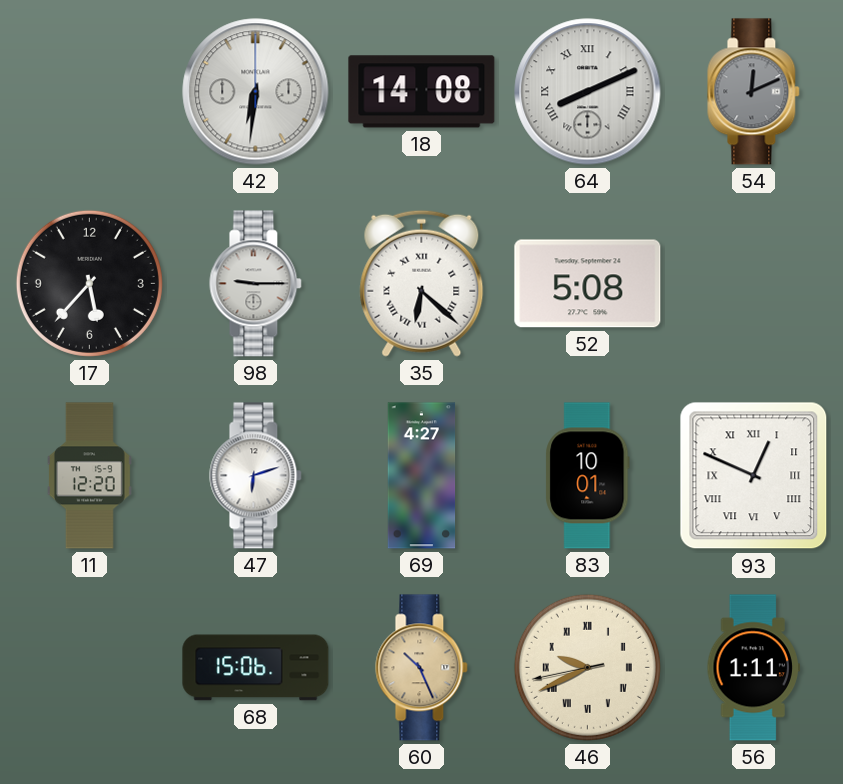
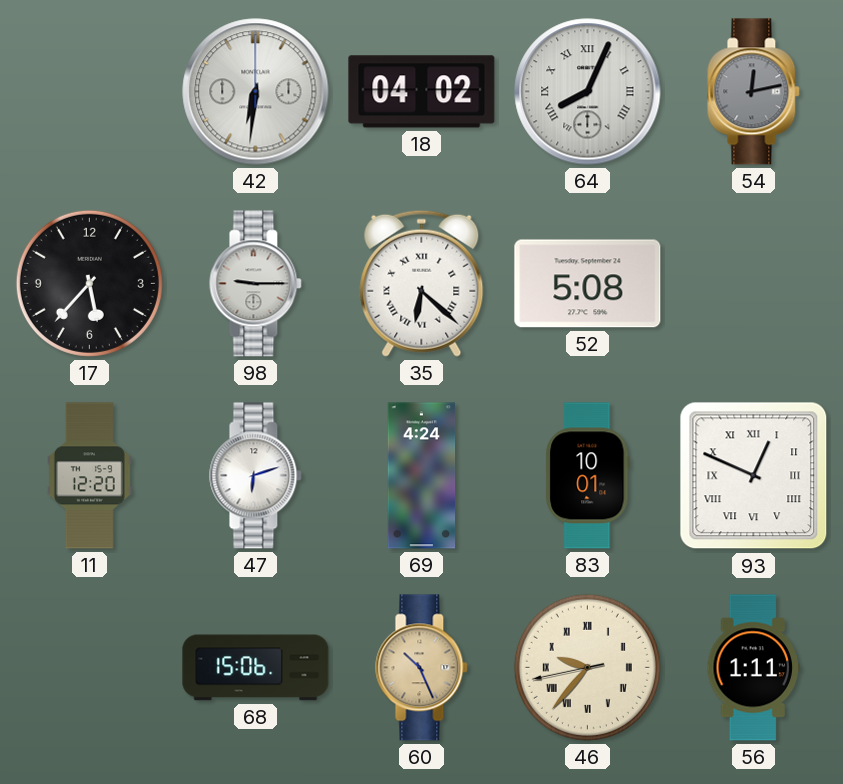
18: 14:08 -> 04:02
64: 8:11 -> 8:04
54: 12:11 -> 12:13
69: 4:27 -> 4:24
46: 9:40 -> 9:36
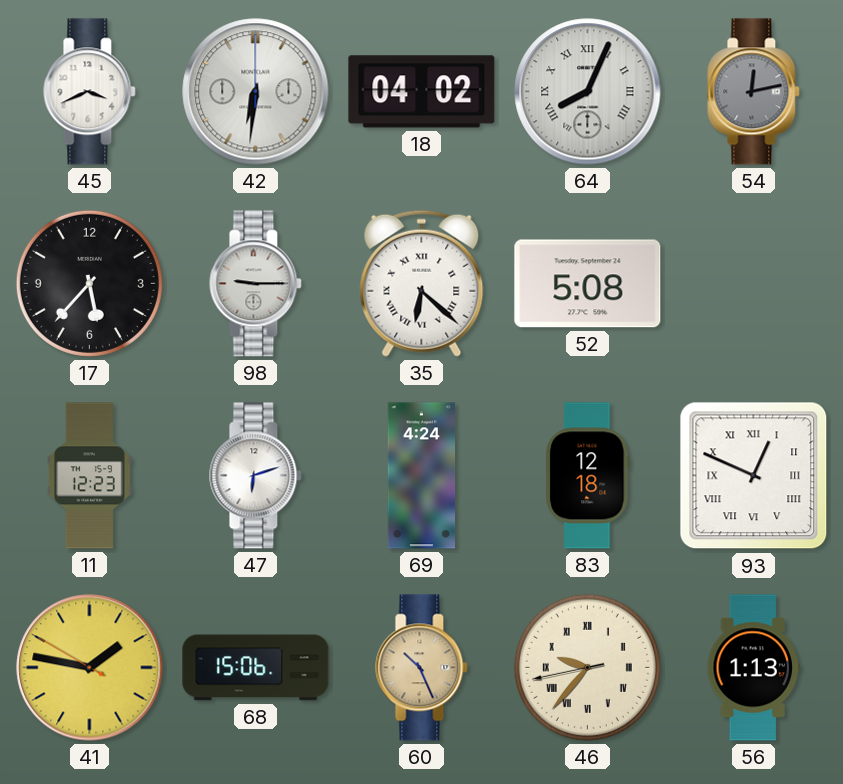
45: none -> 3:41
11: 12:20 -> 12:23
83: 10:01 -> 12:18
41: none -> 1:46
56: 1:11 -> 1:13
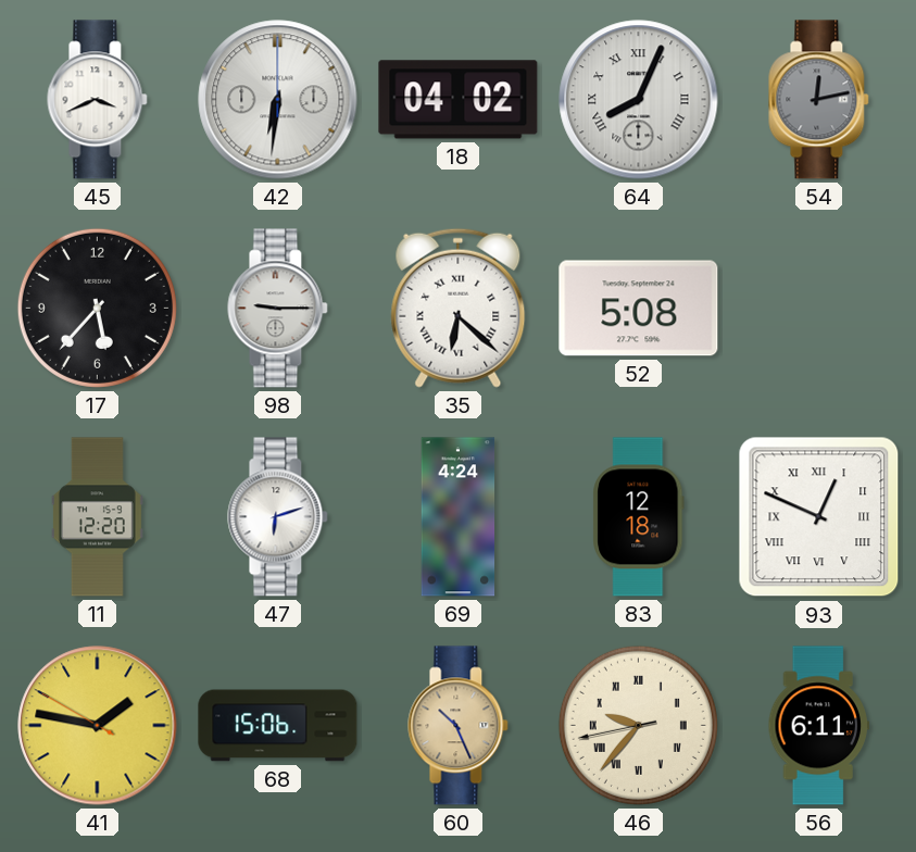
11: 12:23 -> 12:20
56: 1:13 -> 6:11
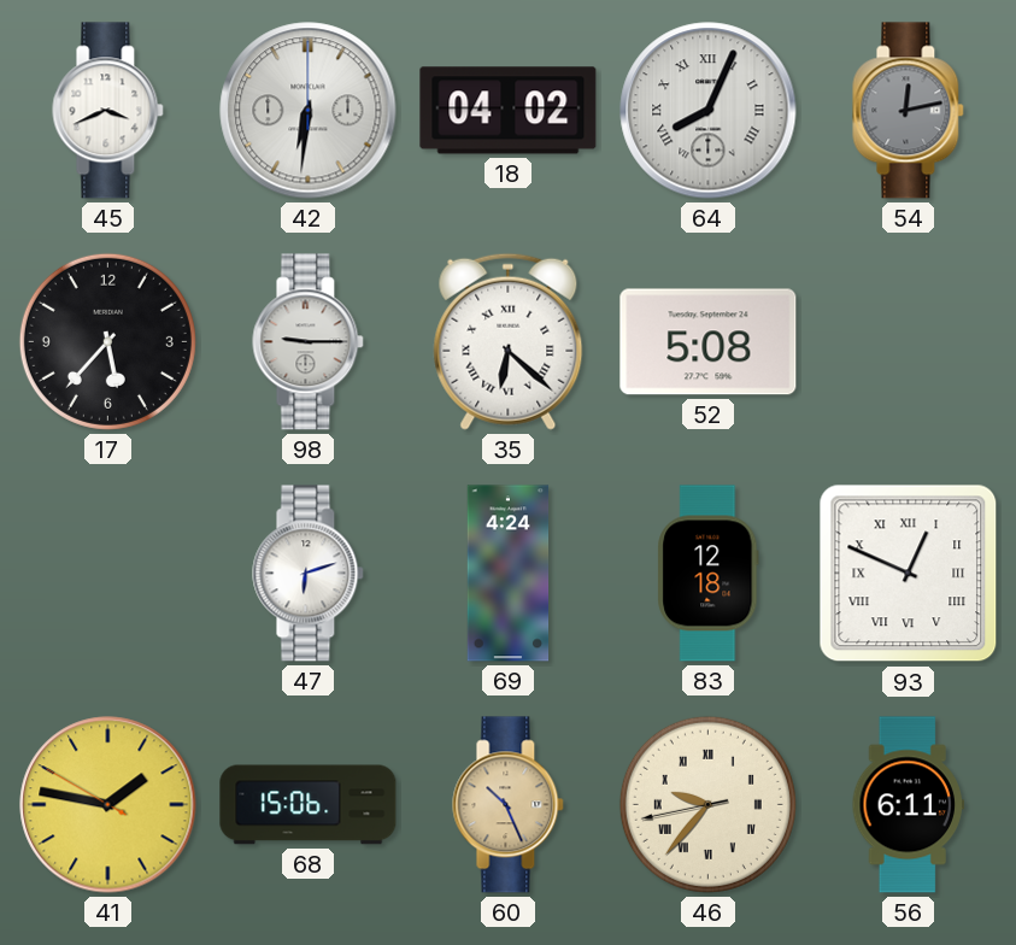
11: 12:20 -> none
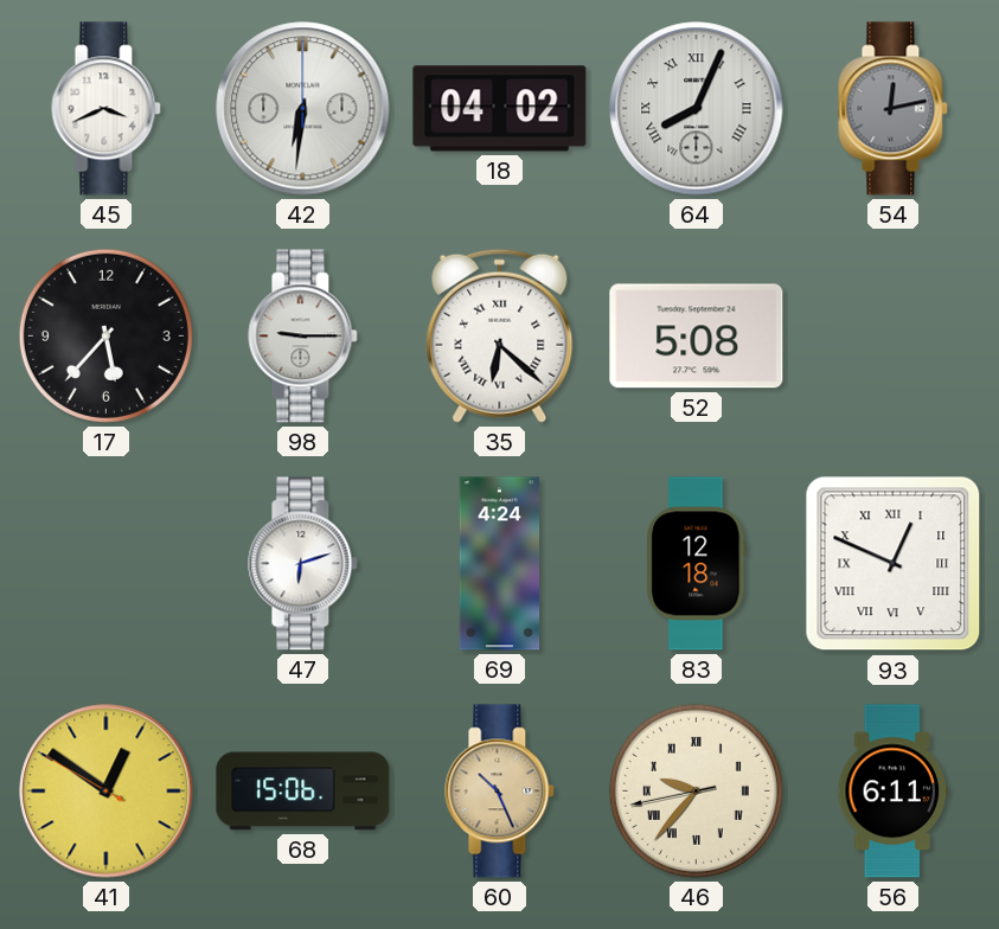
41: 1:46 -> 12:50
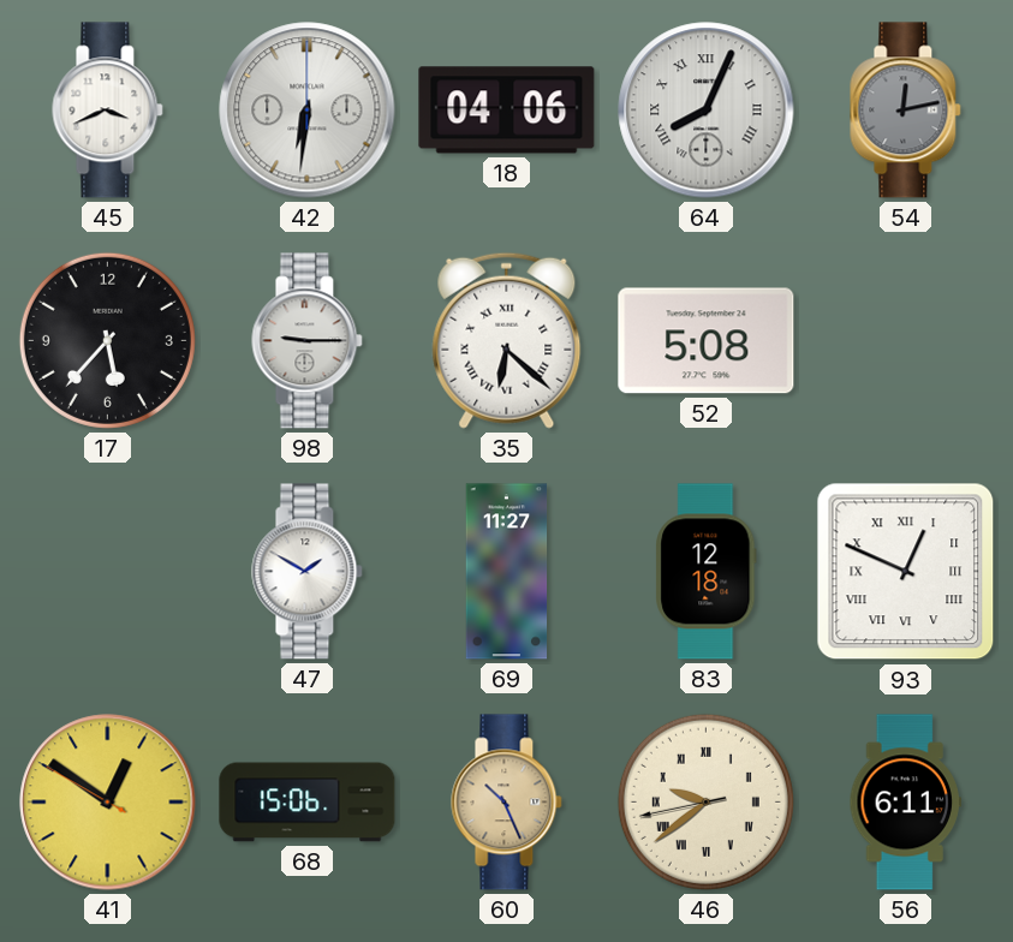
18: 04:02 -> 04:06
47: 6:12 -> 1:50
69: 4:24 -> 11:27
46: 9:36 -> 9:38
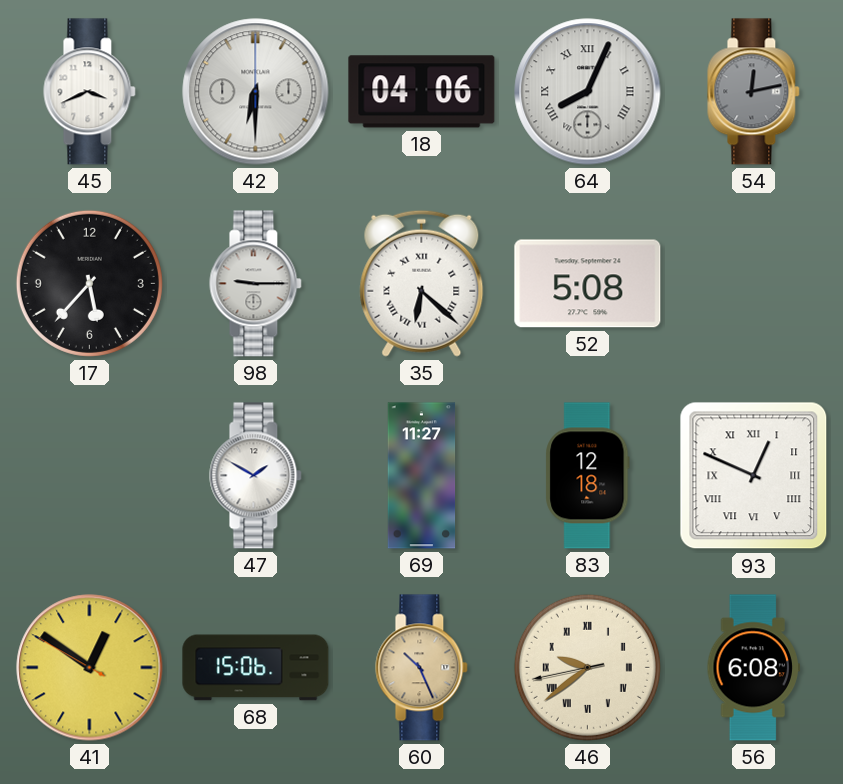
42: 6:31 -> 6:30
56: 6:11 -> 6:08
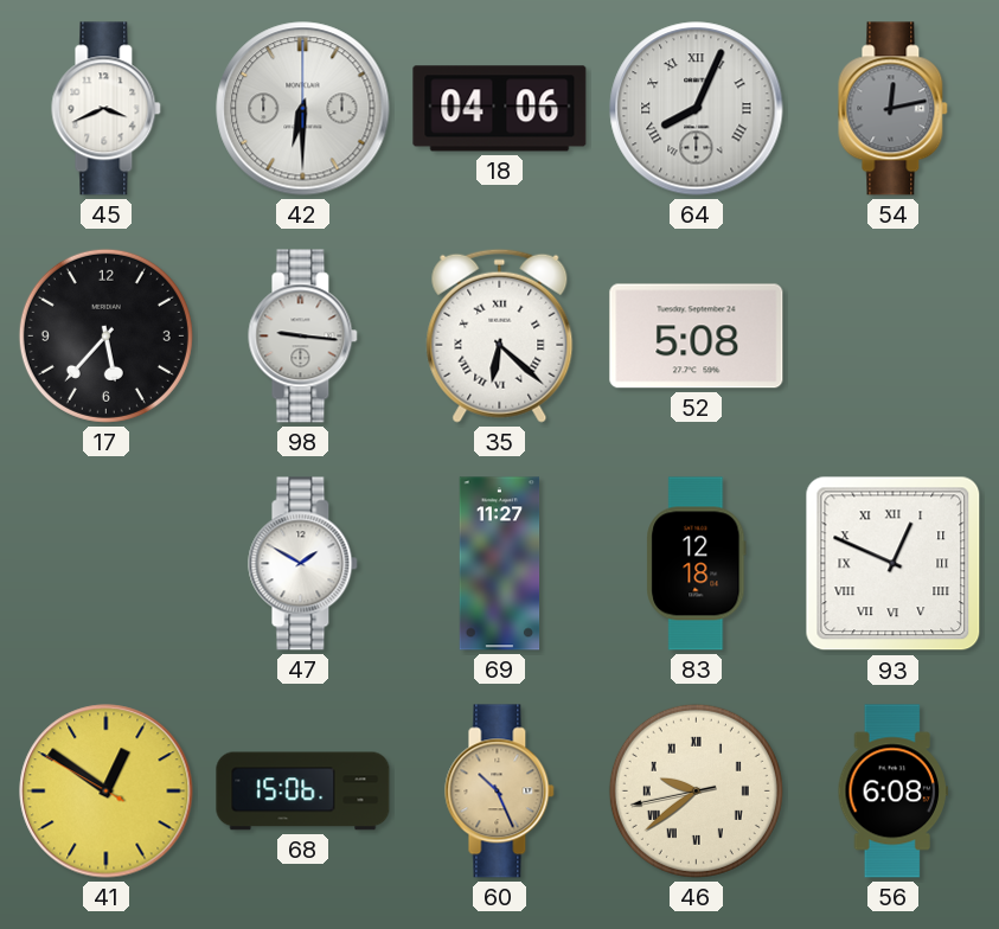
98: 9:15 -> 9:16
